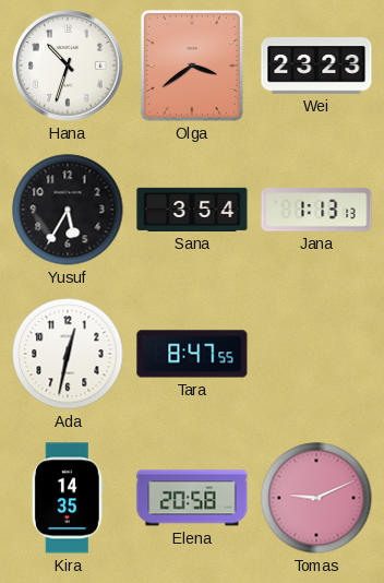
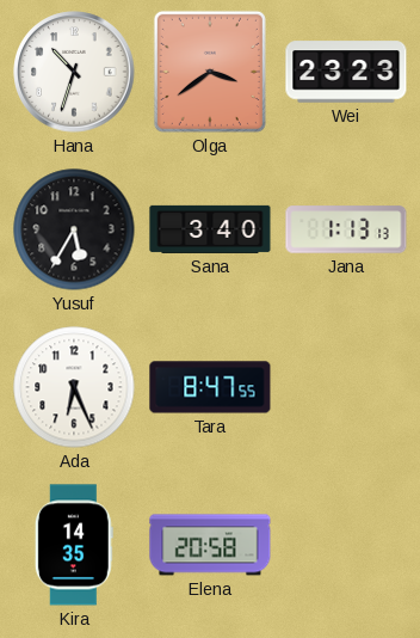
Sana: 3:54 -> 3:40
Ada: 12:32 -> 6:26
Tomas: 9:11 -> none
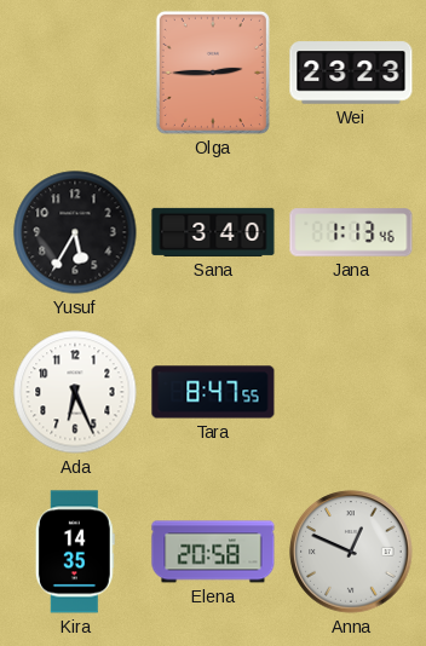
Hana: 10:33 -> none
Olga: 3:39 -> 2:45
Jana: 1:13:13 -> 1:13:46
Anna: none -> 12:49
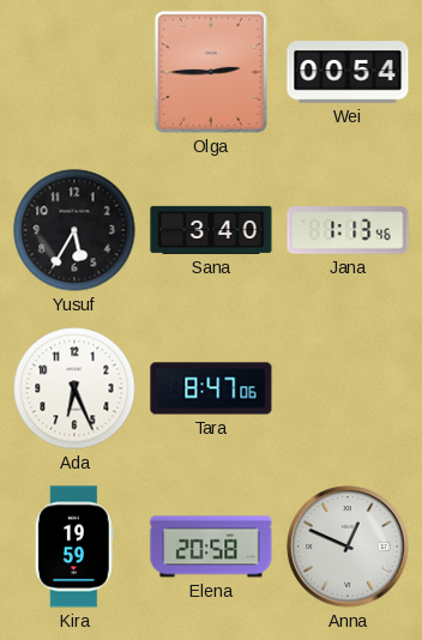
Wei: 23:23 -> 00:54
Tara: 8:47:55 -> 8:47:06
Kira: 14:35 -> 19:59
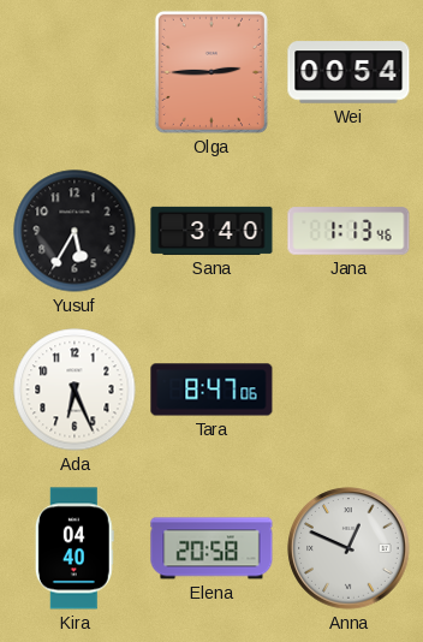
Kira: 19:59 -> 04:40
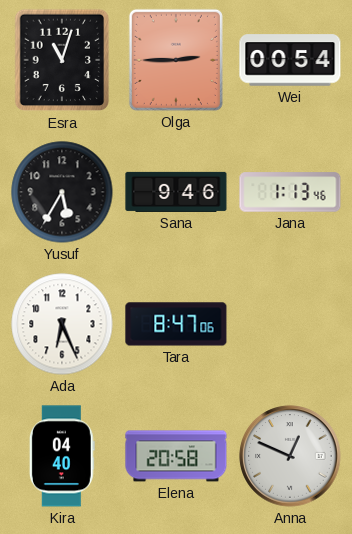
Esra: none -> 11:03
Sana: 3:40 -> 9:46
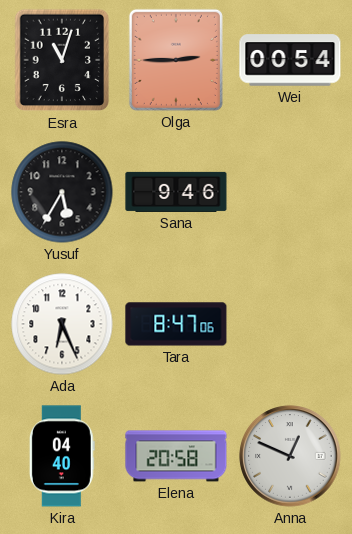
Jana: 1:13 -> none
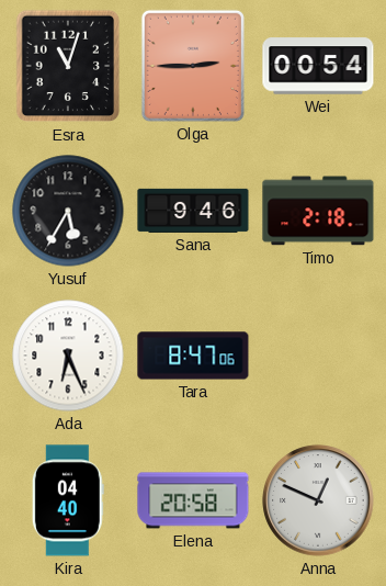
Timo: none -> 2:18
